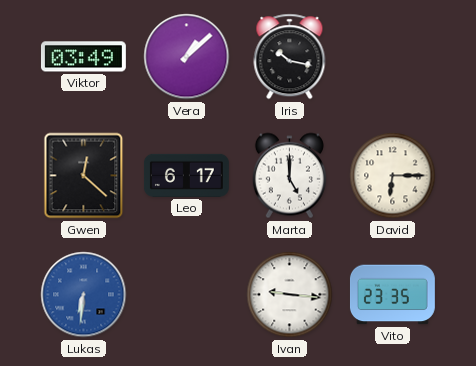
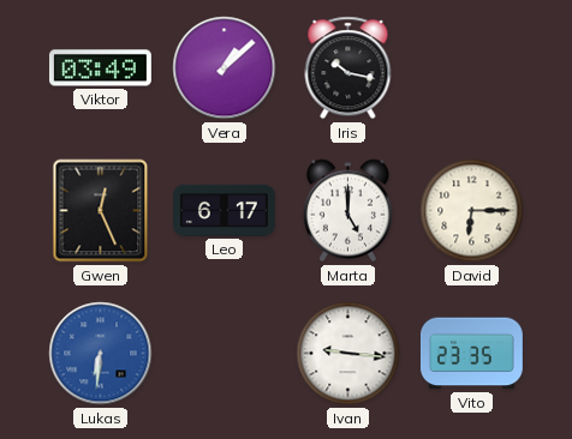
Gwen: 12:22 -> 12:26
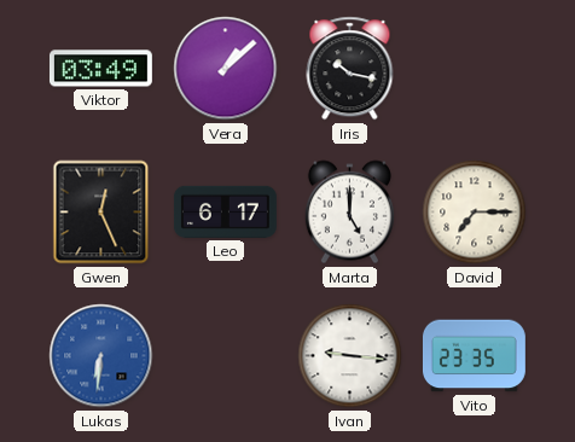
David: 6:15 -> 7:15
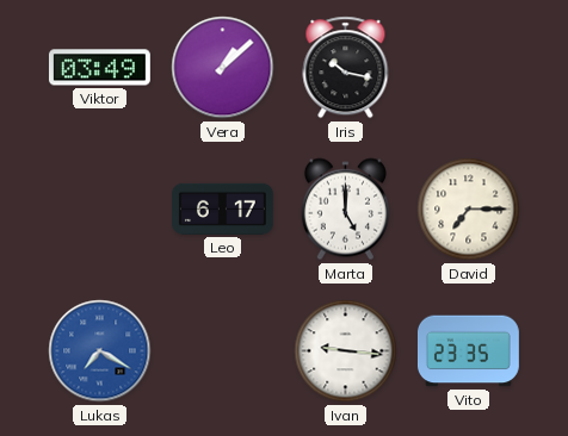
Gwen: 12:26 -> none
Lukas: 6:31 -> 7:20
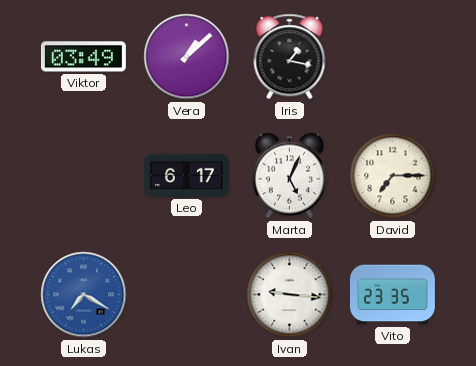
Iris: 10:17 -> 1:17
Marta: 5:00 -> 5:04
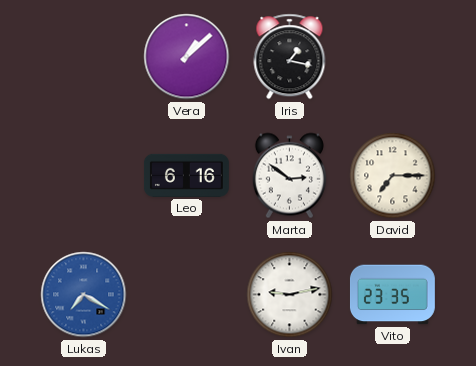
Viktor: 03:49 -> none
Leo: 6:17 -> 6:16
Marta: 5:04 -> 2:51
Ivan: 9:16 -> 9:13
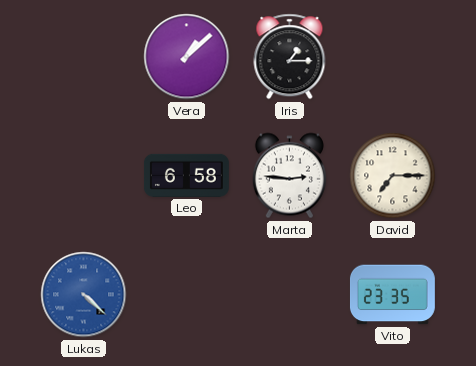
Iris: 1:17 -> 1:15
Leo: 6:16 -> 6:58
Marta: 2:51 -> 2:46
Lukas: 7:20 -> 4:22
Ivan: 9:13 -> none
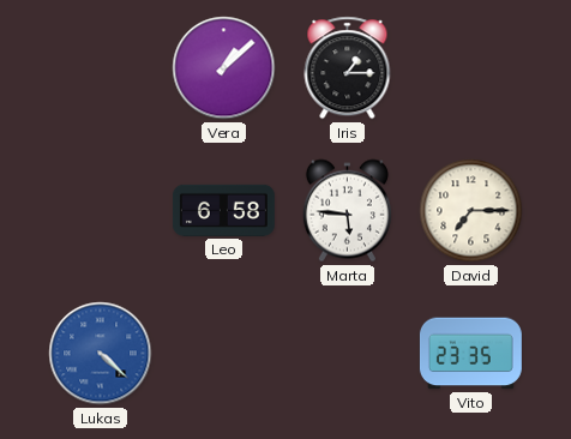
Marta: 2:46 -> 5:46
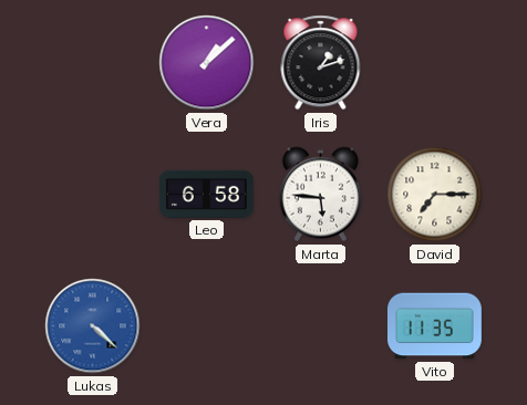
Iris: 1:15 -> 1:12
Vito: 23:35 -> 11:35
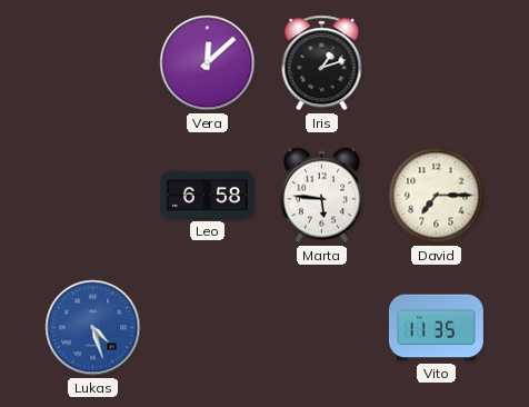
Vera: 1:08 -> 12:08
Lukas: 4:22 -> 4:27
